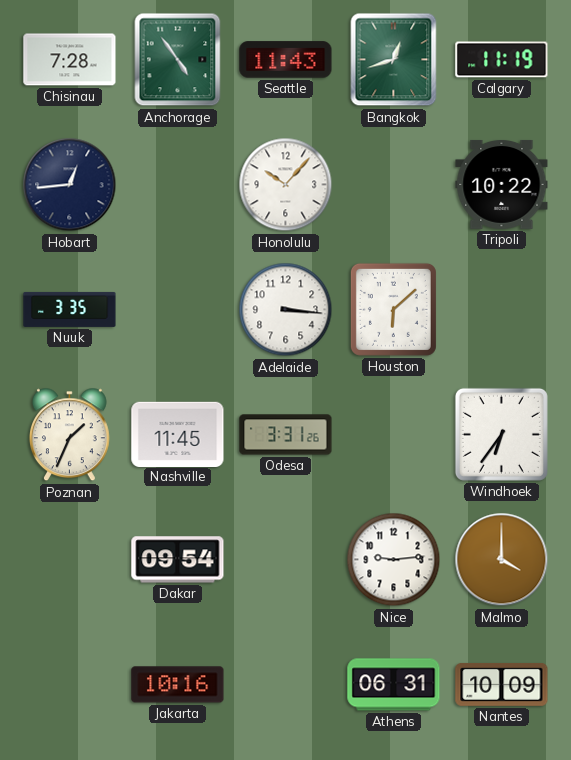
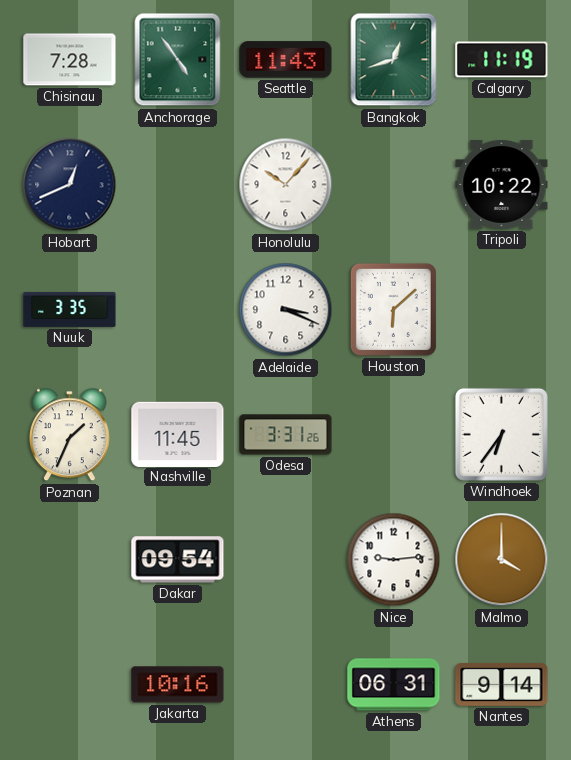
Hobart: 12:44 -> 12:41
Adelaide: 3:16 -> 3:19
Nantes: 10:09 -> 9:14
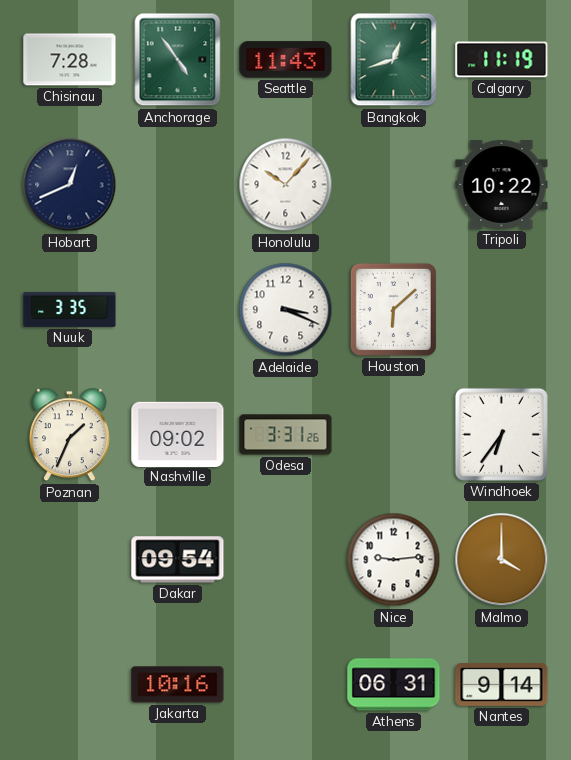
Nashville: 11:45 -> 09:02
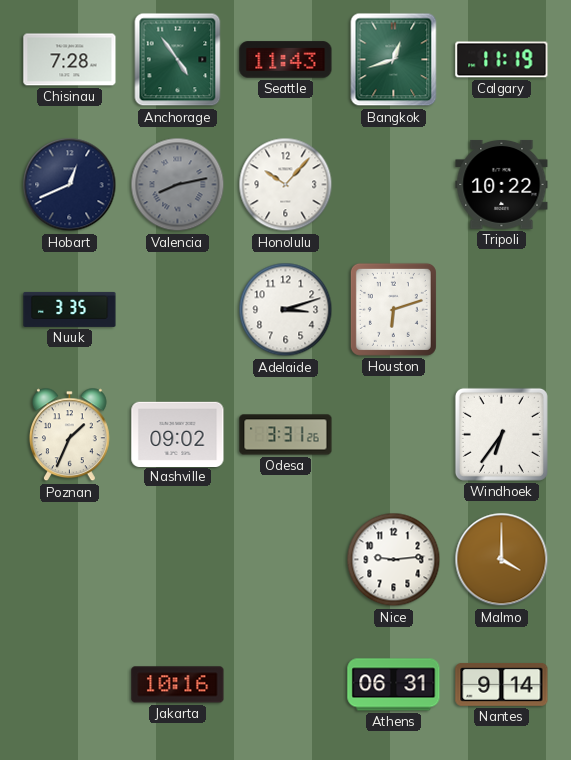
Valencia: none -> 8:13
Adelaide: 3:19 -> 3:12
Houston: 6:08 -> 6:12
Dakar: 09:54 -> none
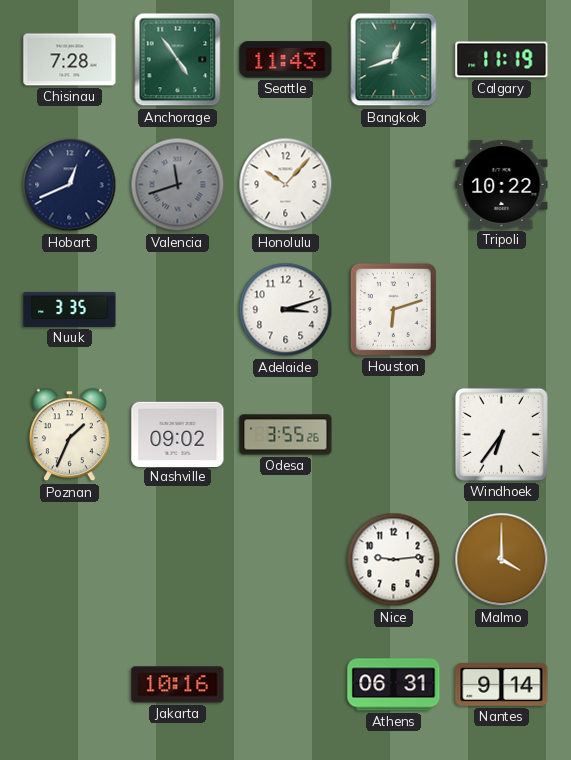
Valencia: 8:13 -> 11:42
Odesa: 3:31 -> 3:55
